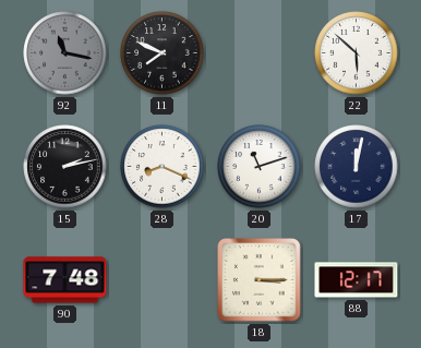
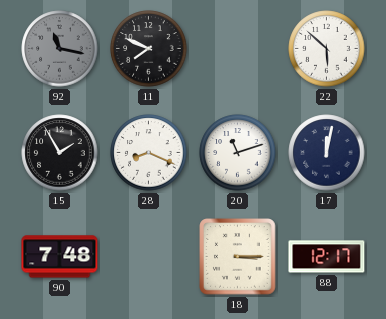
15: 2:13 -> 1:55
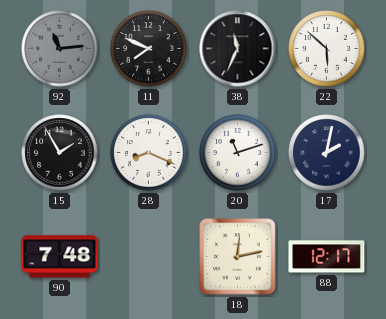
92: 11:17 -> 11:14
38: none -> 11:34
17: 12:02 -> 2:02
18: 3:15 -> 12:13
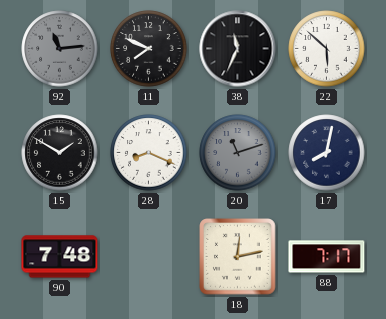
15: 1:55 -> 1:50
20 dial: white -> grey
17: 2:02 -> 8:02
88: 12:17 -> 7:17
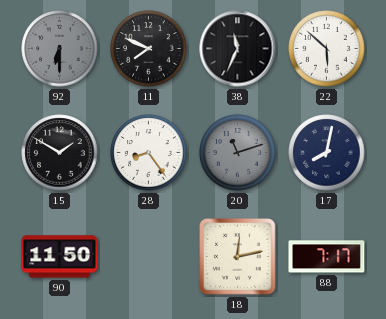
92: 11:14 -> 6:30
28: 8:19 -> 8:24
90: 7:48 -> 11:50
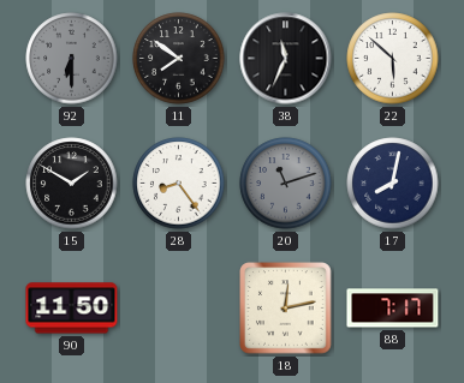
11: 7:49 -> 7:51
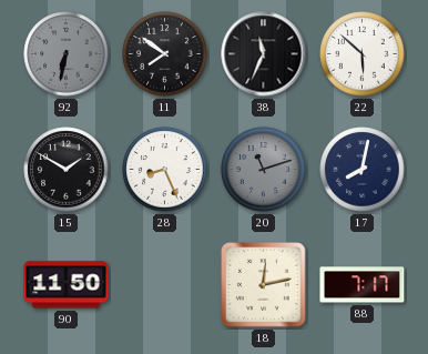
92: 6:30 -> 6:32
28: 8:24 -> 8:26
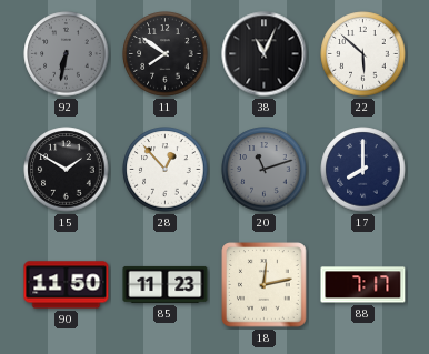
38: 11:34 -> 11:04
28: 8:26 -> 12:53
17: 8:02 -> 8:00
85: none -> 11:23
